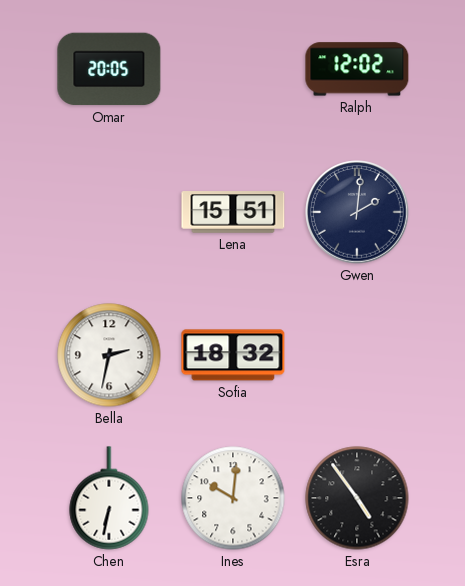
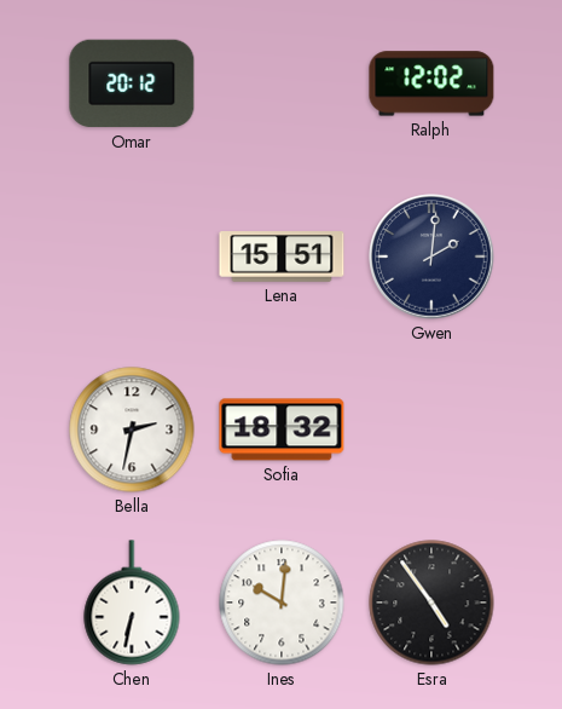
Omar: 20:05 -> 20:12
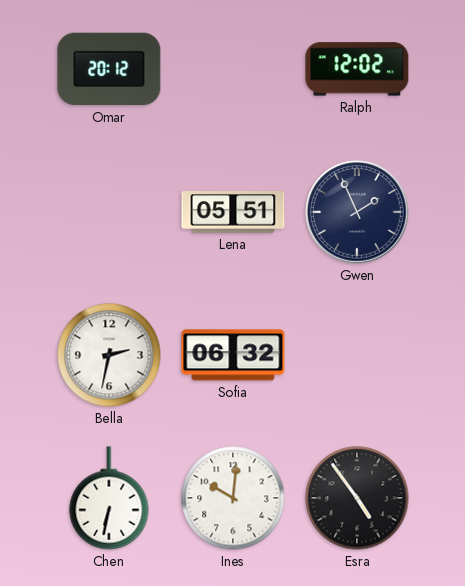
Lena: 15:51 -> 05:51
Gwen: 2:01 -> 1:56
Sofia: 18:32 -> 06:32
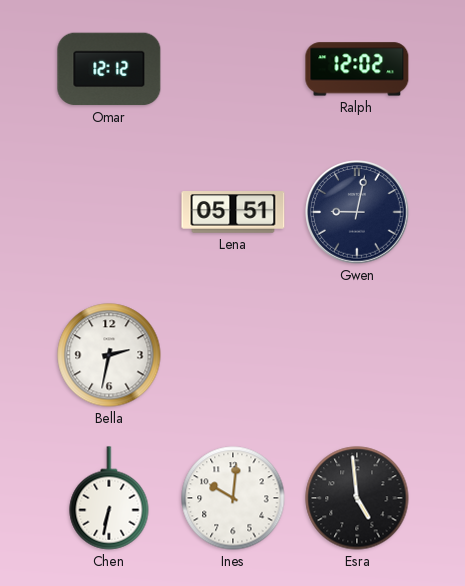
Omar: 20:12 -> 12:12
Gwen: 1:56 -> 9:02
Sofia: 06:32 -> none
Esra: 4:54 -> 4:59
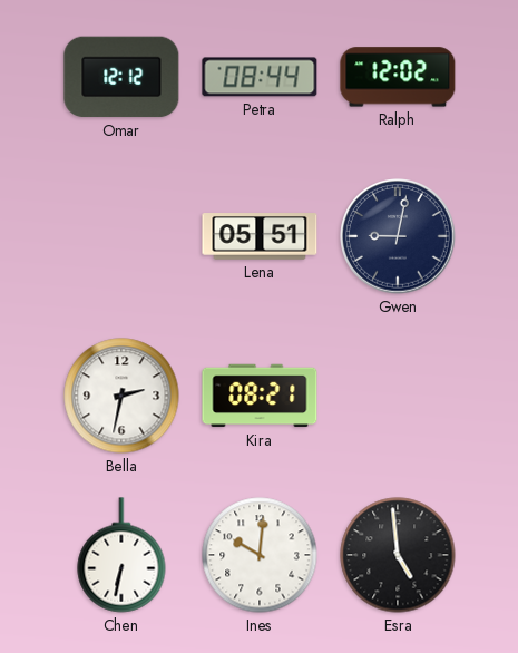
Petra: none -> 08:44
Kira: none -> 08:21
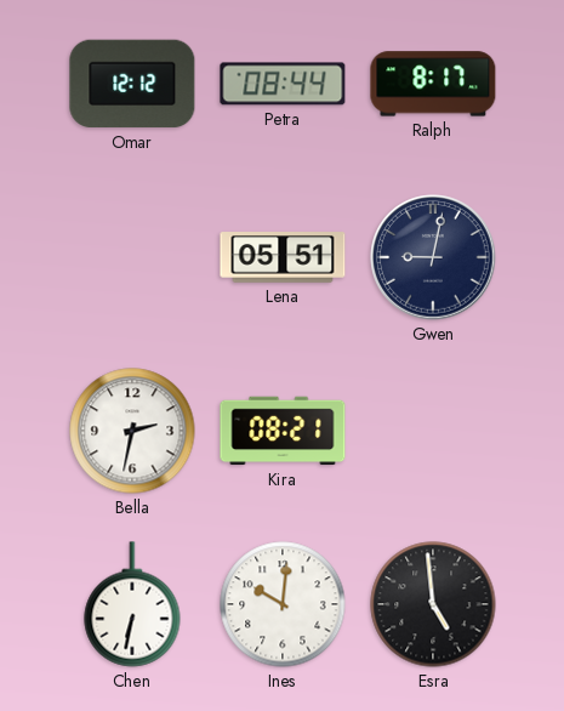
Ralph: 12:02 -> 8:17
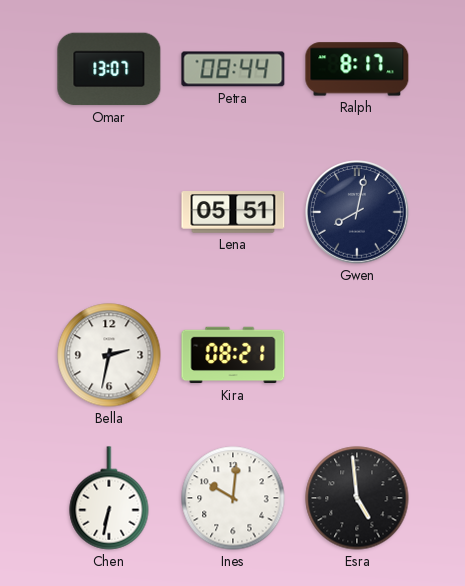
Omar: 12:12 -> 13:07
Gwen: 9:02 -> 8:02
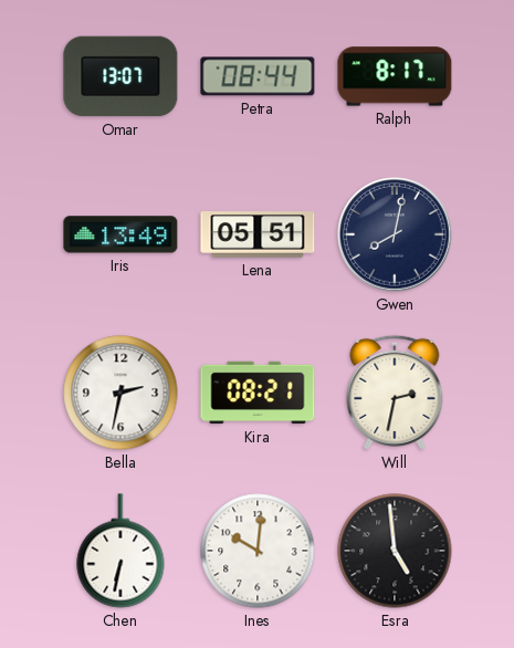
Iris: none -> 13:49
Will: none -> 2:32
